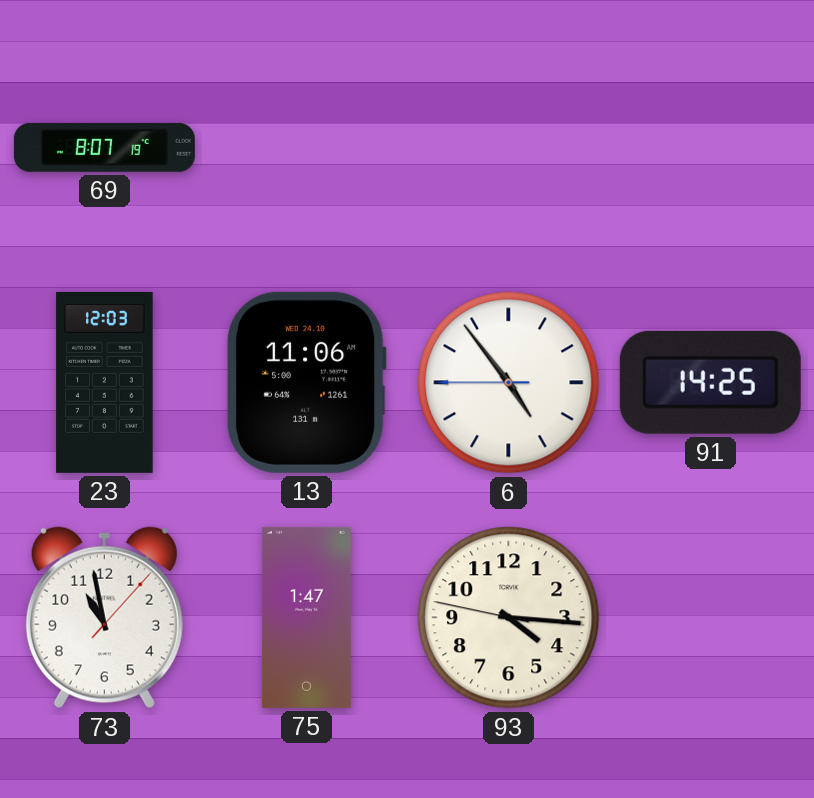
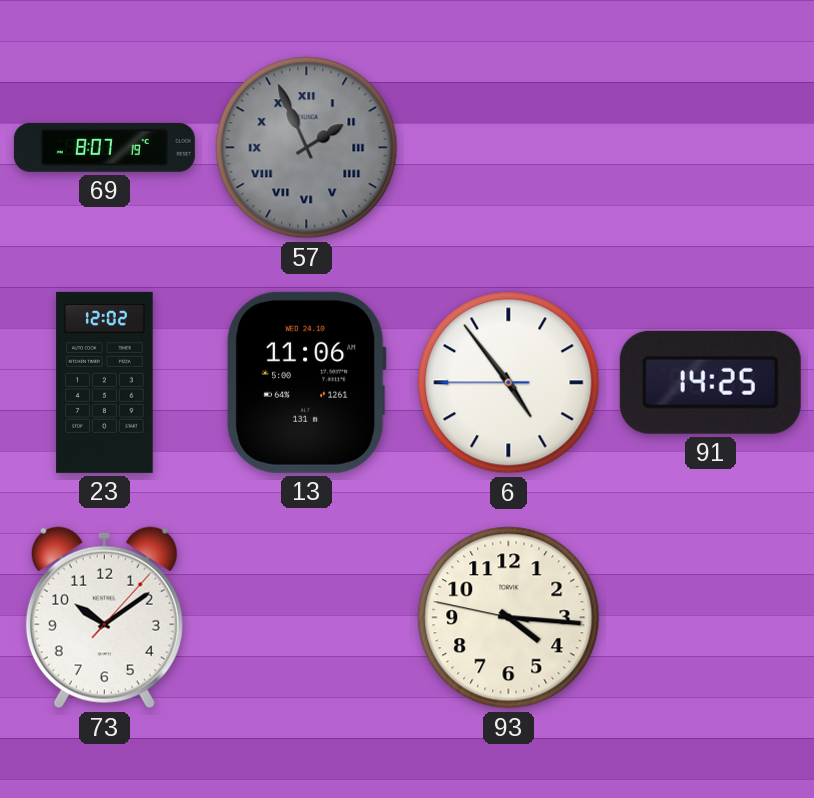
57: none -> 1:56
23: 12:03 -> 12:02
73: 10:58 -> 10:09
75: 1:47 -> none
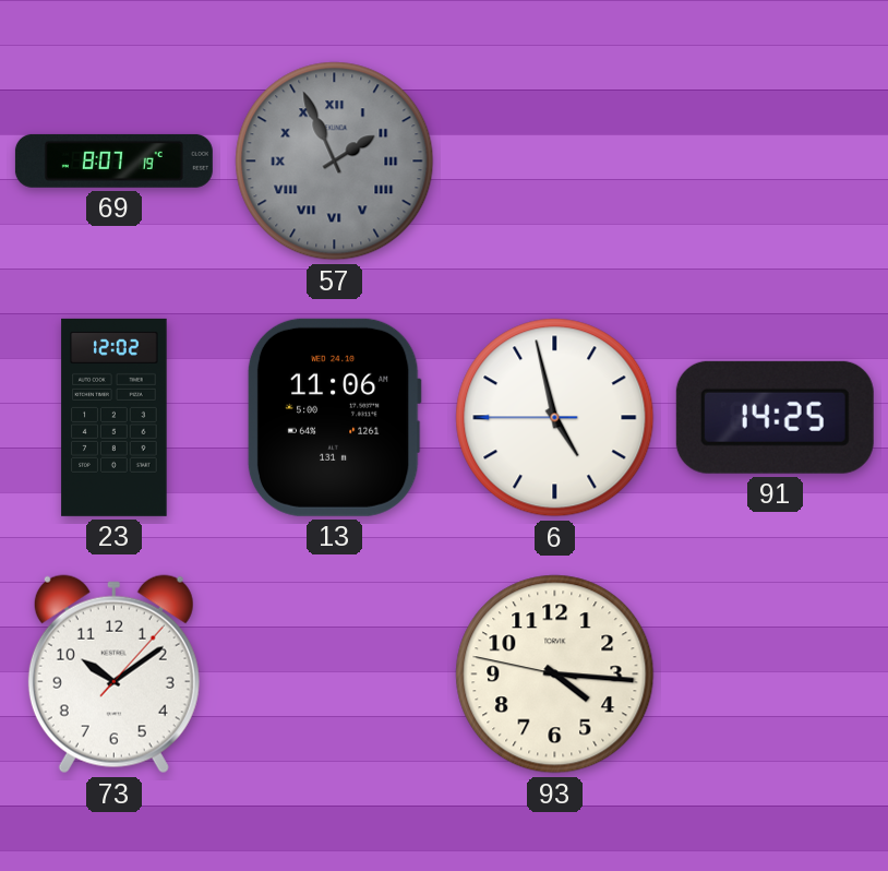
6: 4:53 -> 4:57
